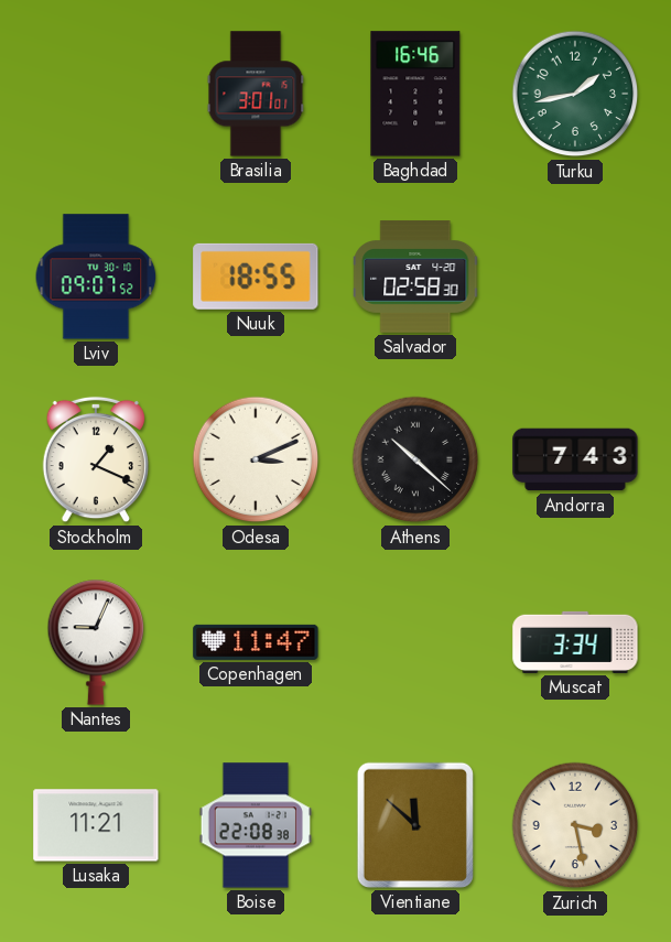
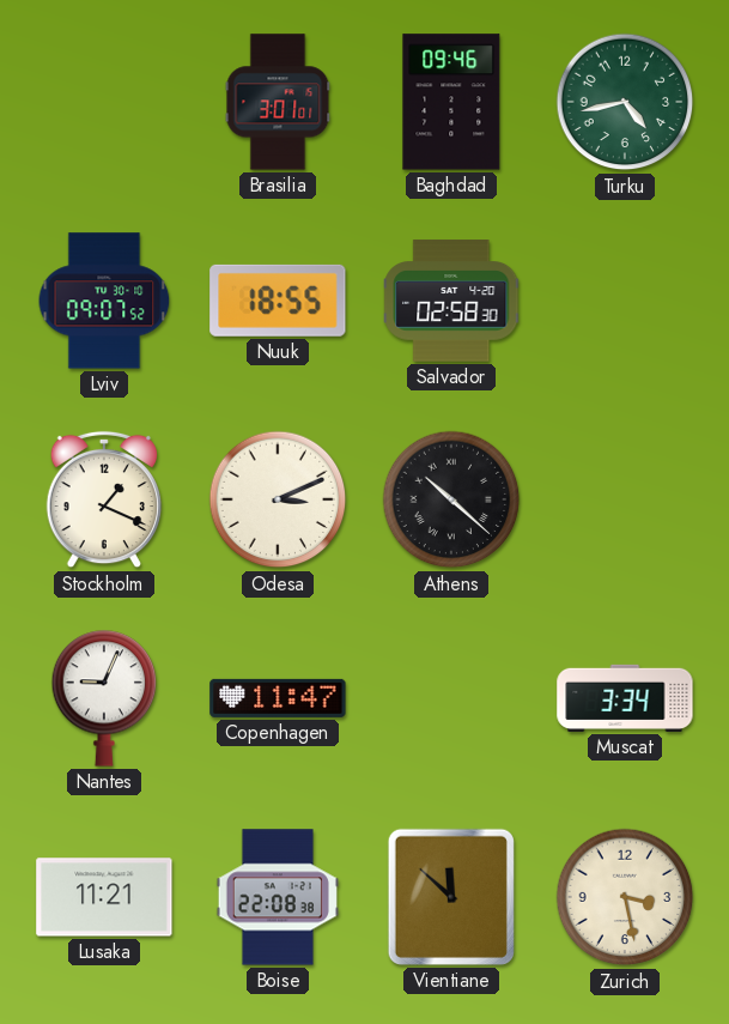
Baghdad: 16:46 -> 09:46
Turku: 1:43 -> 4:43
Andorra: 7:43 -> none
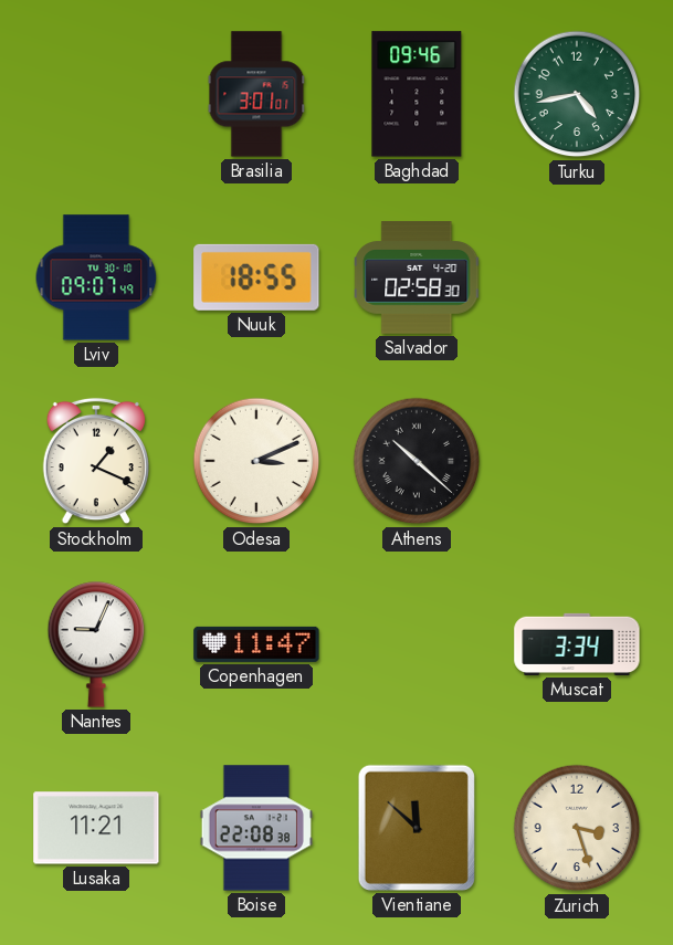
Lviv: 09:07:52 -> 09:07:49
Zurich: 3:28 -> 3:27
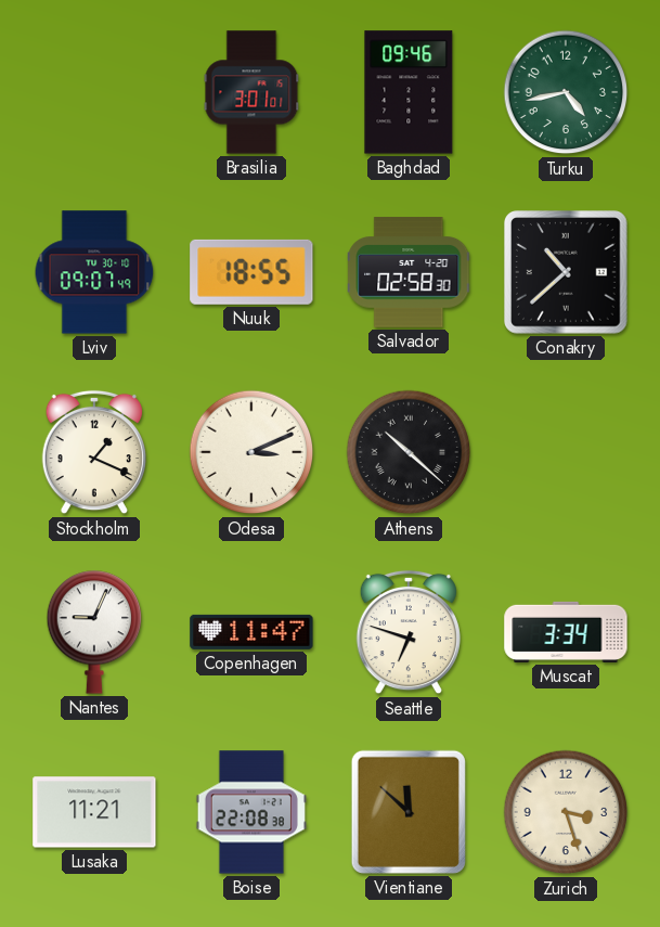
Conakry: none -> 10:38
Seattle: none -> 6:48
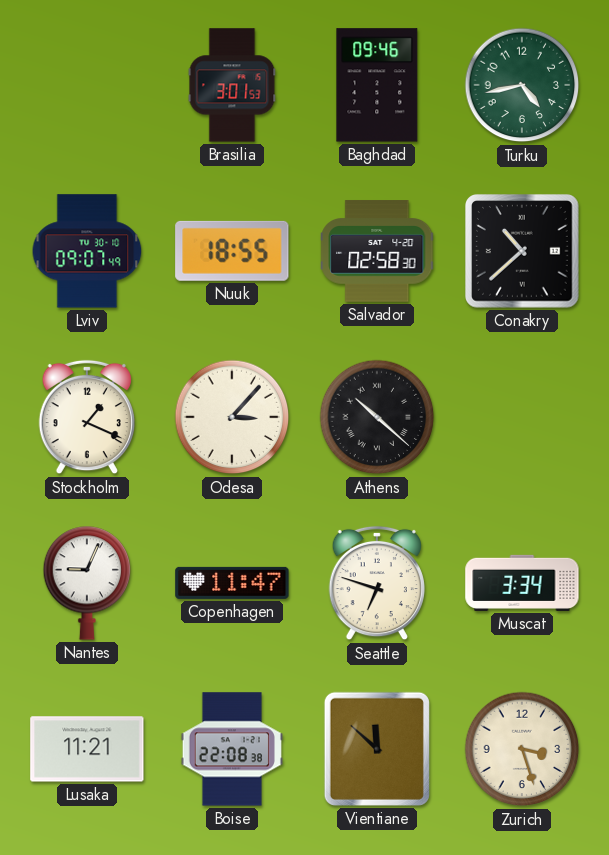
Brasilia: 3:01:01 -> 3:01:53
Odesa: 3:11 -> 3:07
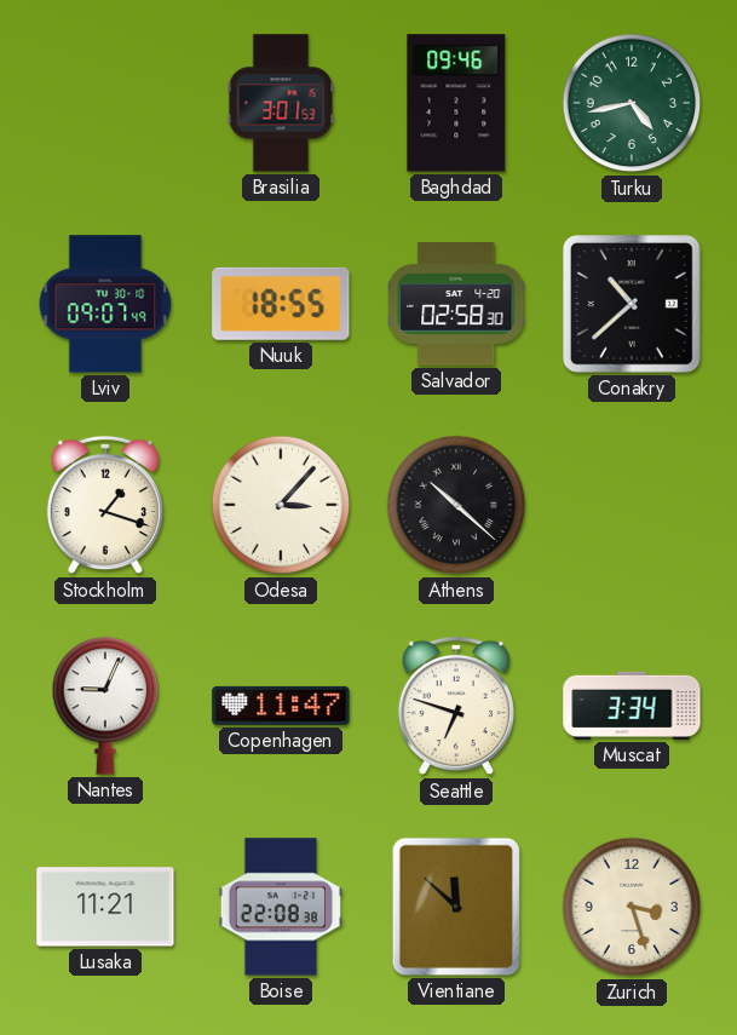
Stockholm: 1:19 -> 1:18
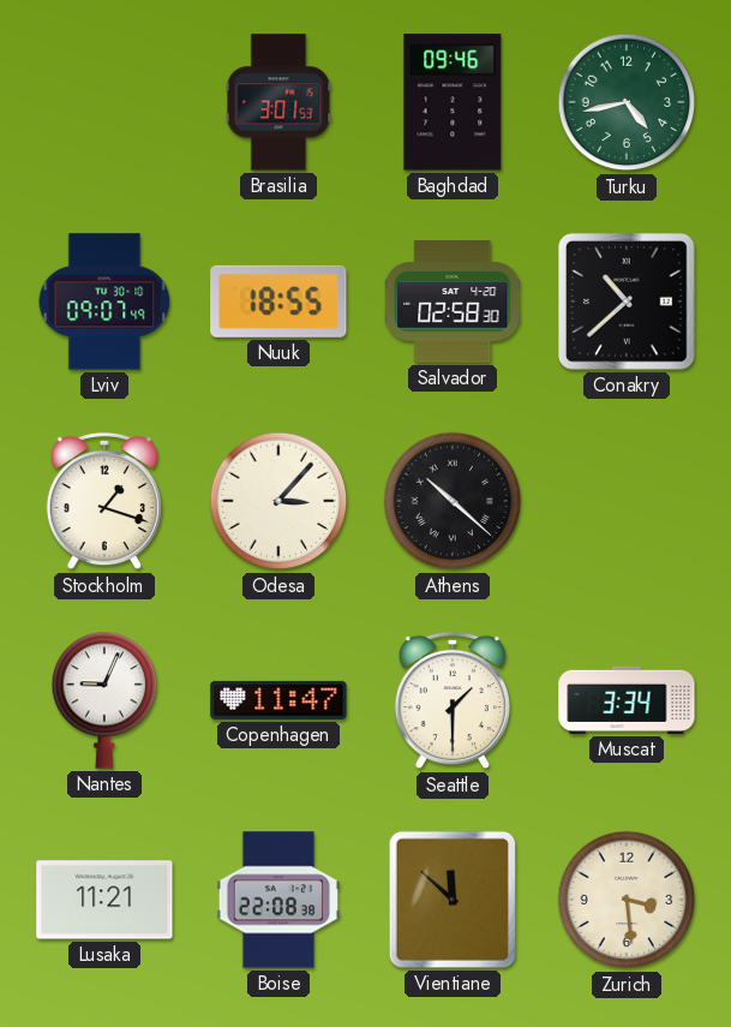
Seattle: 6:48 -> 1:30
Zurich: 3:27 -> 3:29
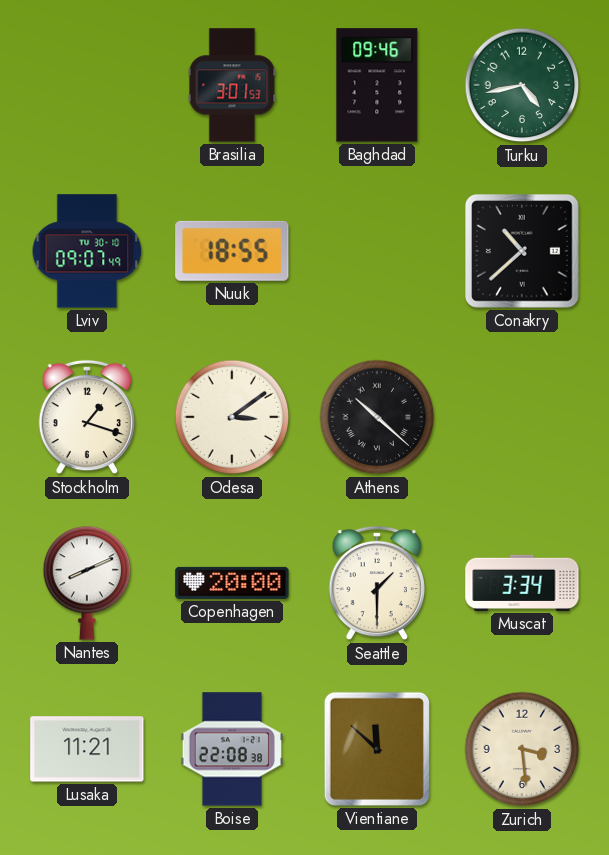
Salvador: 02:58 -> none
Odesa: 3:07 -> 3:09
Nantes: 9:04 -> 8:11
Copenhagen: 11:47 -> 20:00
